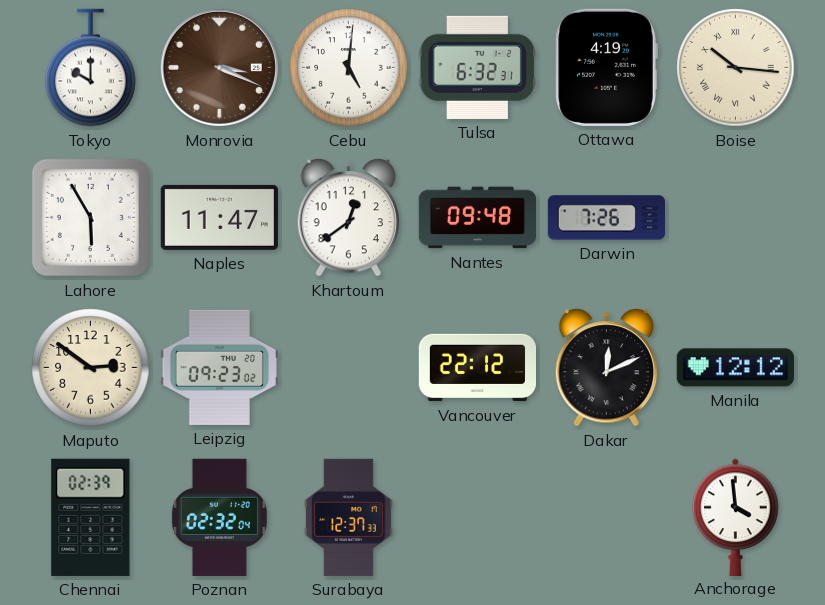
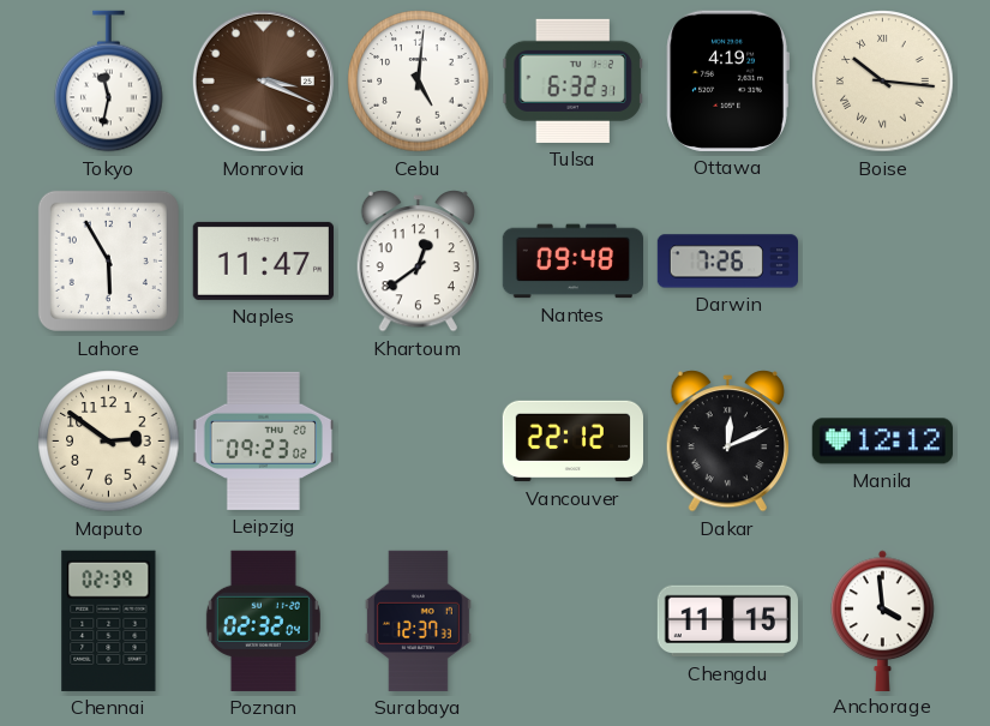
Tokyo: 10:00 -> 11:32
Chengdu: none -> 11:15
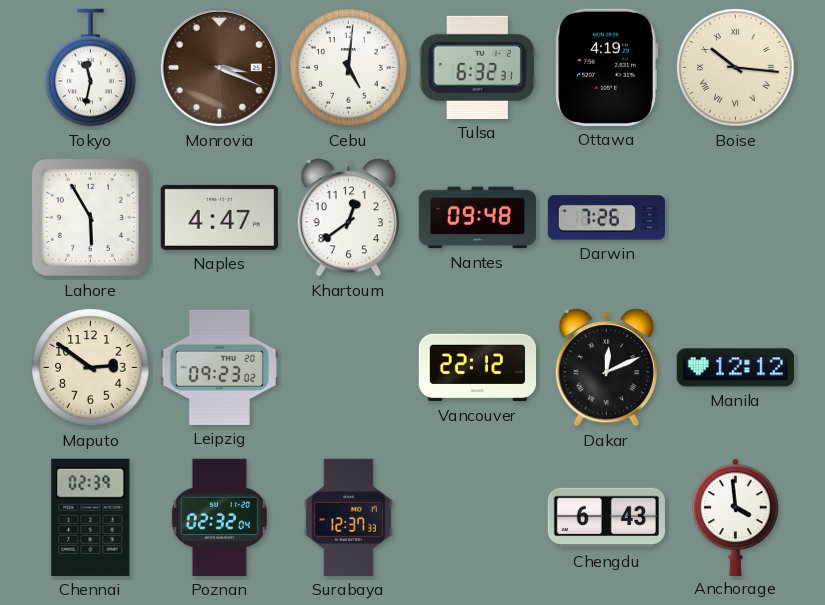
Naples: 11:47 -> 4:47
Chengdu: 11:15 -> 6:43
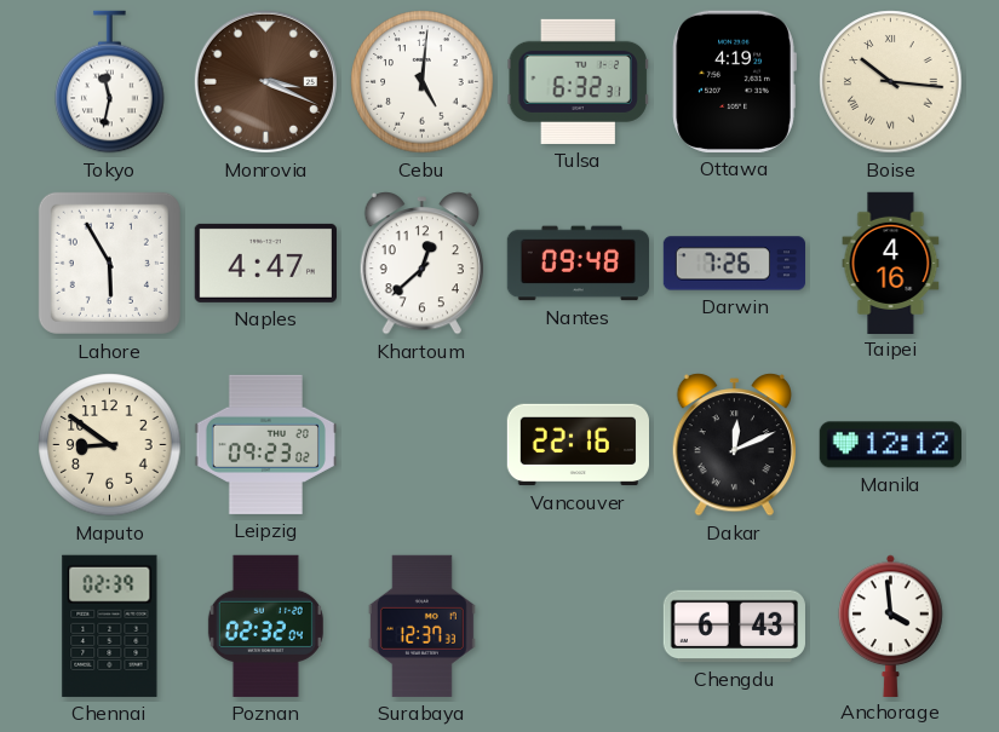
Khartoum: 12:39 -> 12:38
Taipei: none -> 4:16
Maputo: 2:51 -> 8:51
Vancouver: 22:12 -> 22:16
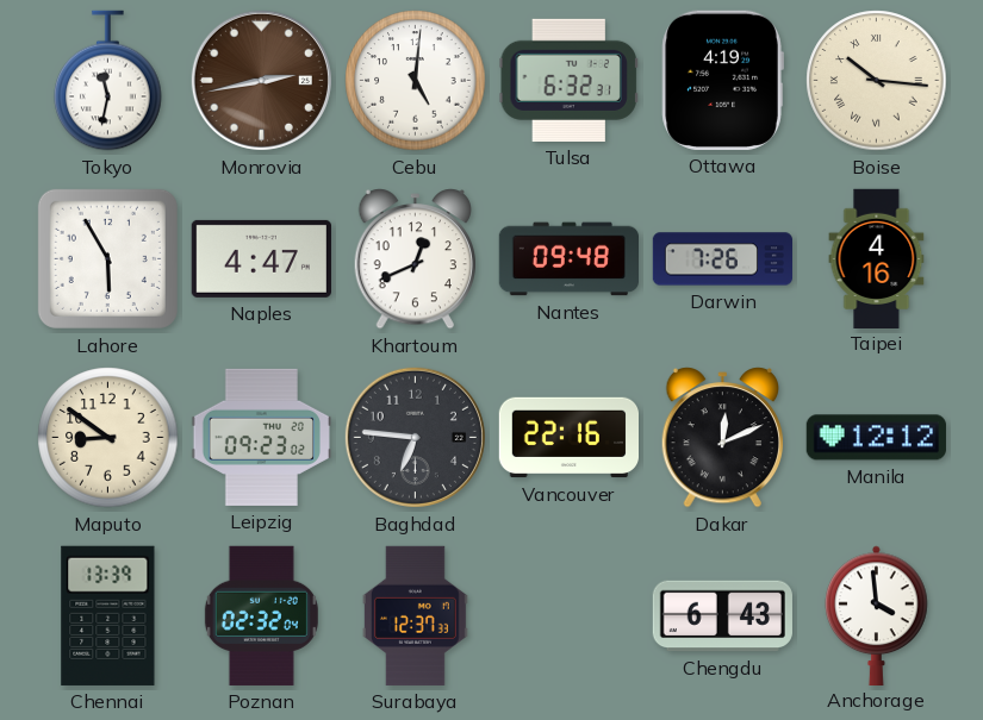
Monrovia: 3:19 -> 2:43
Khartoum: 12:38 -> 12:41
Baghdad: none -> 6:46
Chennai: 02:39 -> 13:39
